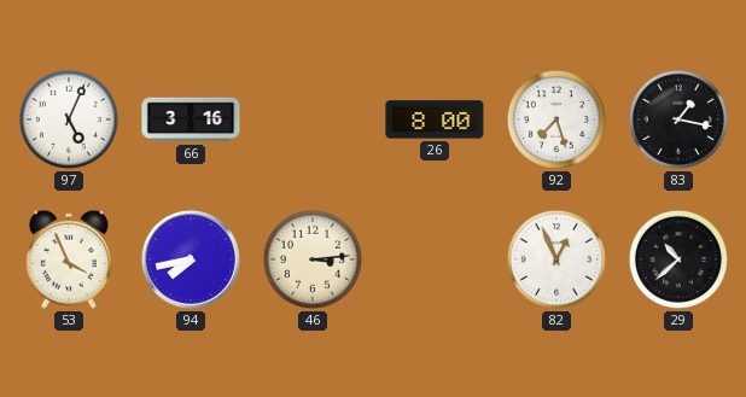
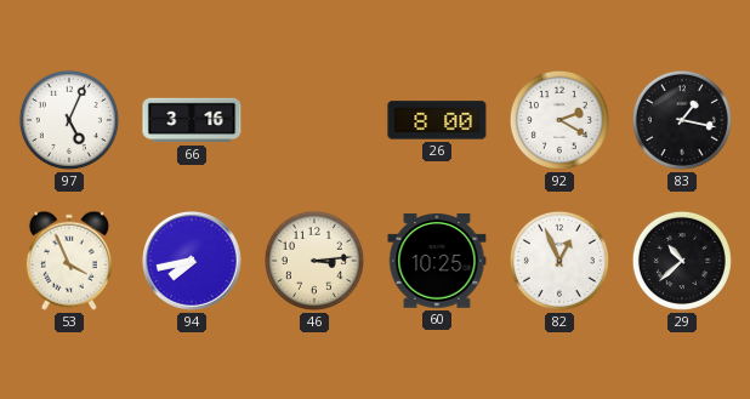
92: 7:27 -> 2:20
60: none -> 10:25
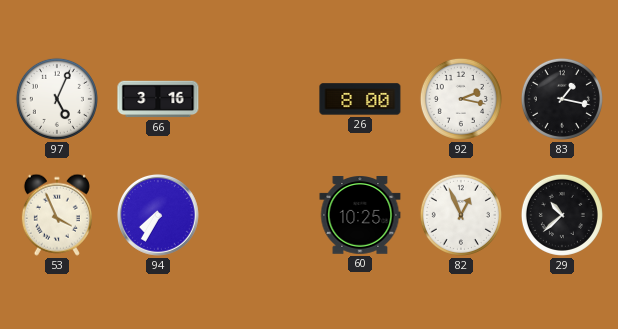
92: 2:20 -> 2:17
94: 7:43 -> 7:35
46: 3:14 -> none
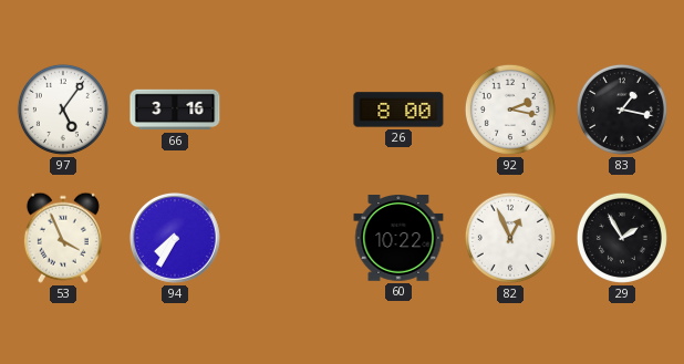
97: 5:04 -> 5:06
60: 10:25 -> 10:22
29: 10:38 -> 1:55
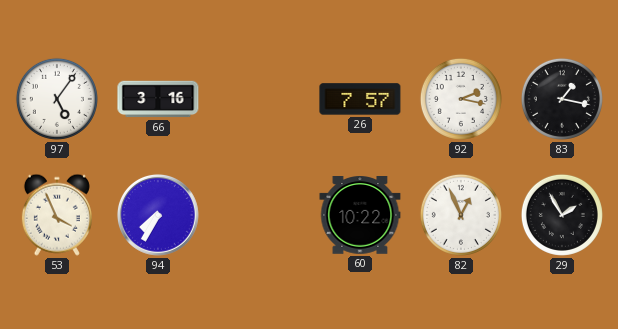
26: 8:00 -> 7:57
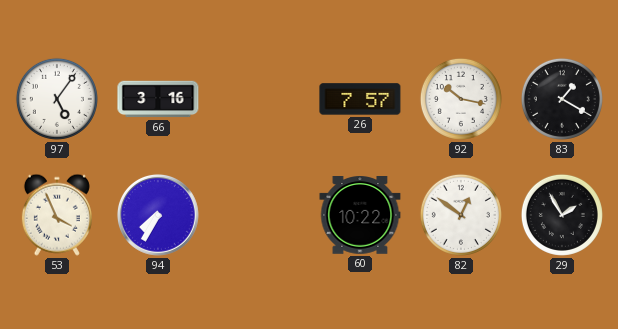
92: 2:17 -> 10:17
83: 1:17 -> 1:20
82: 12:56 -> 12:51
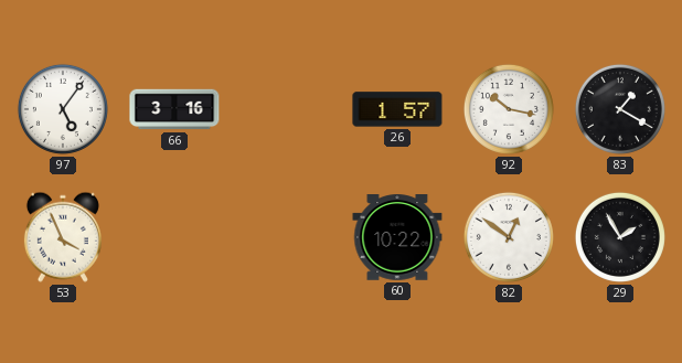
26: 7:57 -> 1:57
94: 7:35 -> none
